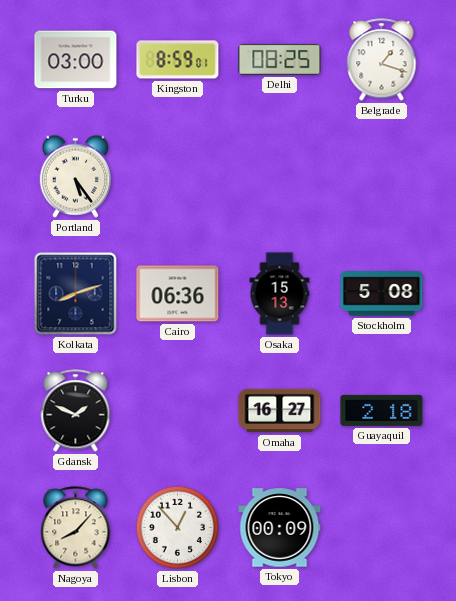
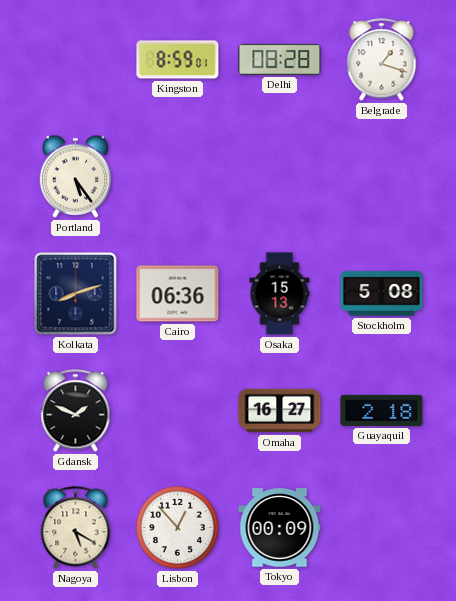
Turku: 03:00 -> none
Delhi: 08:25 -> 08:28
Nagoya: 8:07 -> 5:20
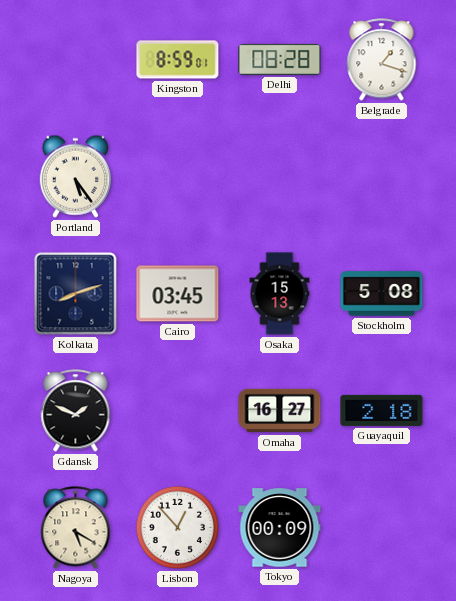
Cairo: 06:36 -> 03:45
